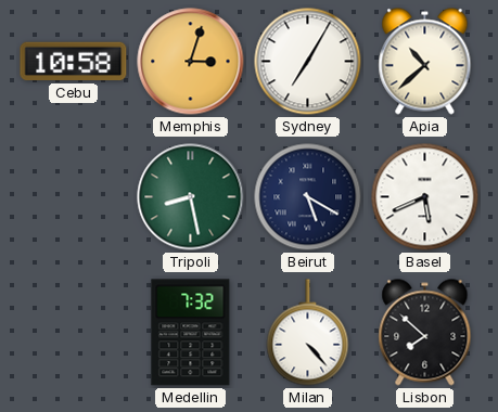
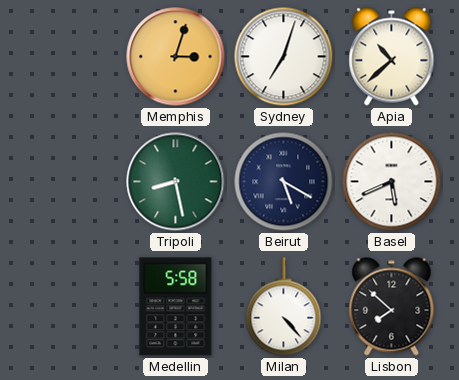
Cebu: 10:58 -> none
Sydney: 7:05 -> 7:03
Medellin: 7:32 -> 5:58
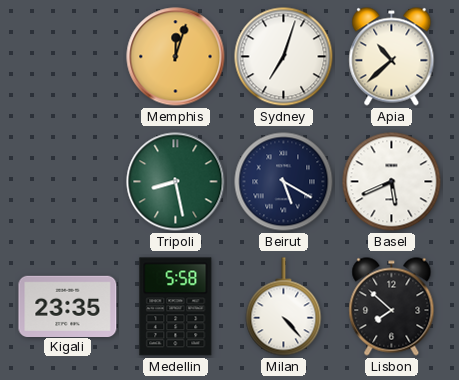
Memphis: 3:03 -> 12:03
Kigali: none -> 23:35
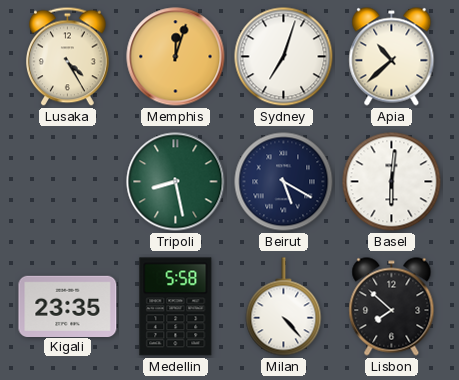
Lusaka: none -> 4:25
Basel: 5:41 -> 6:01
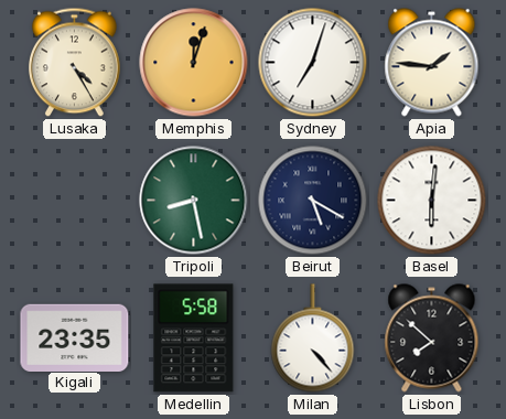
Apia: 10:38 -> 1:46
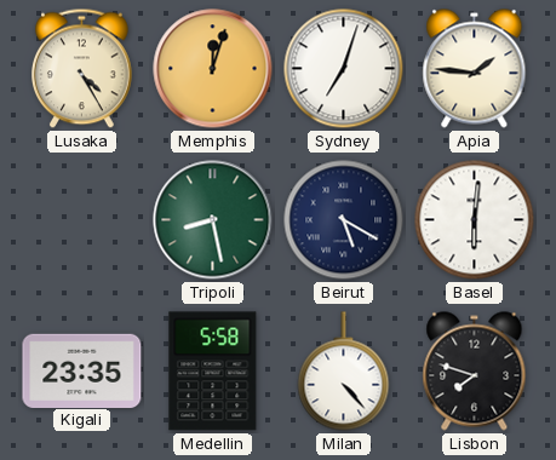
Lisbon: 7:52 -> 7:48
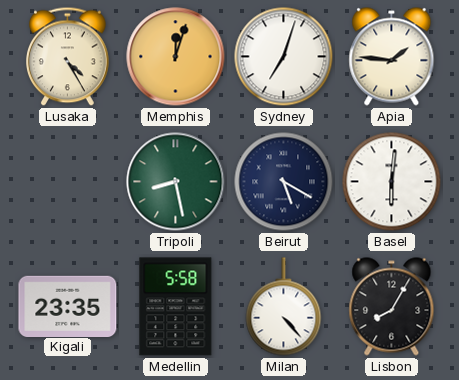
Lisbon: 7:48 -> 8:05
